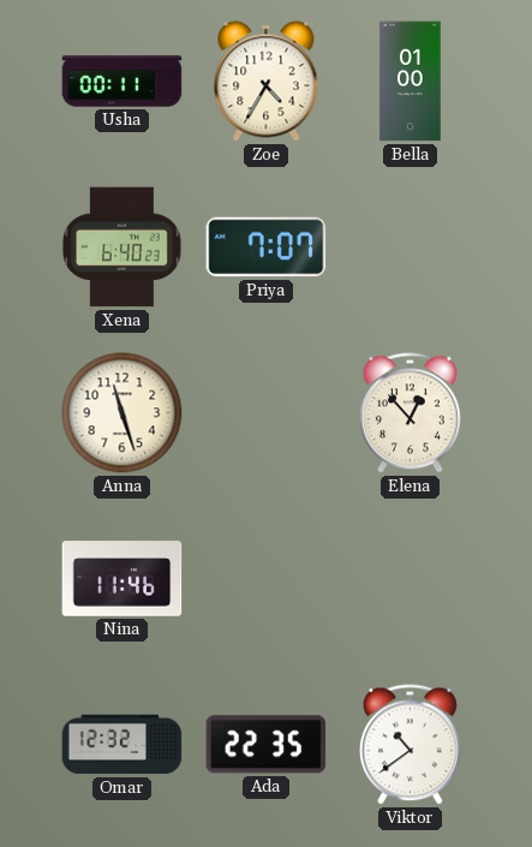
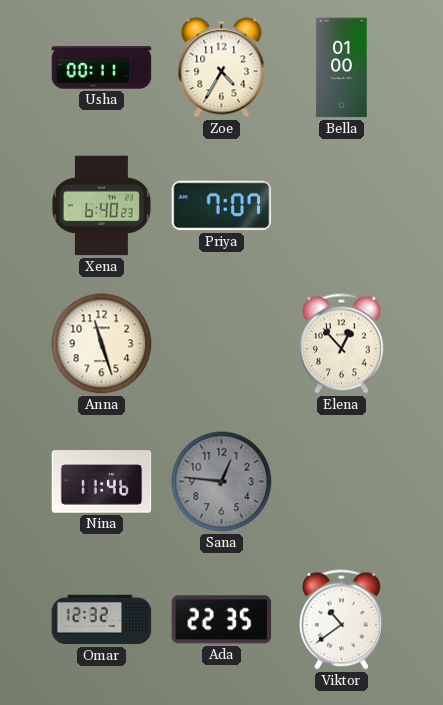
Sana: none -> 12:46
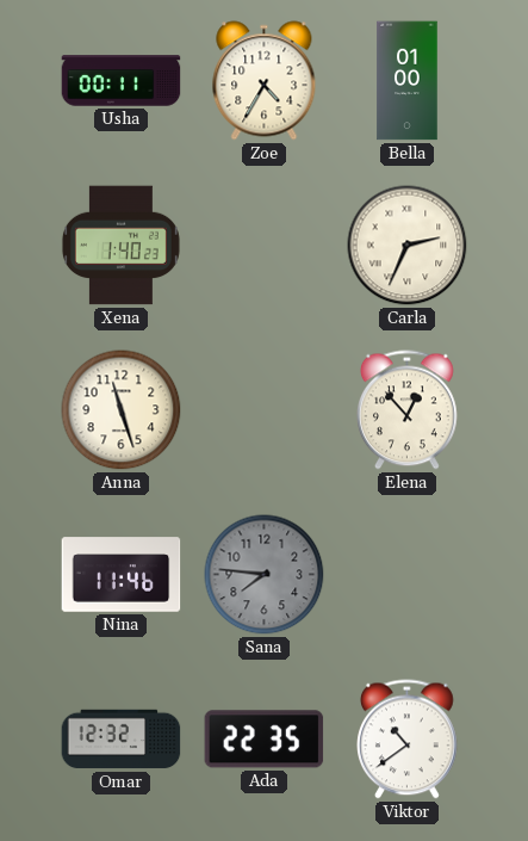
Xena: 6:40 -> 1:40
Priya: 7:07 -> none
Carla: none -> 2:34
Sana: 12:46 -> 7:46
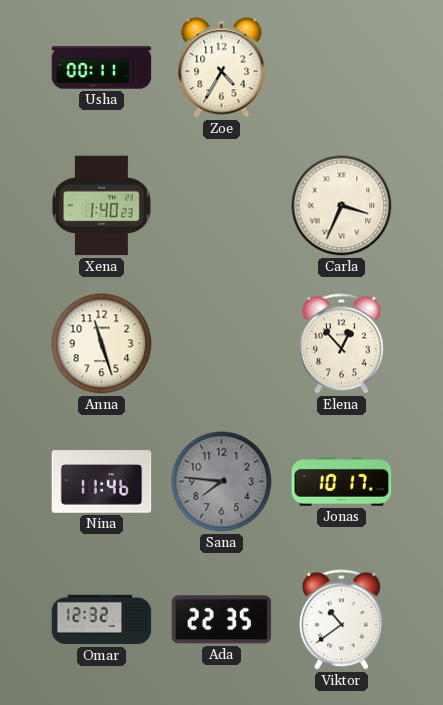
Bella: 01:00 -> none
Carla: 2:34 -> 3:34
Jonas: none -> 10:17
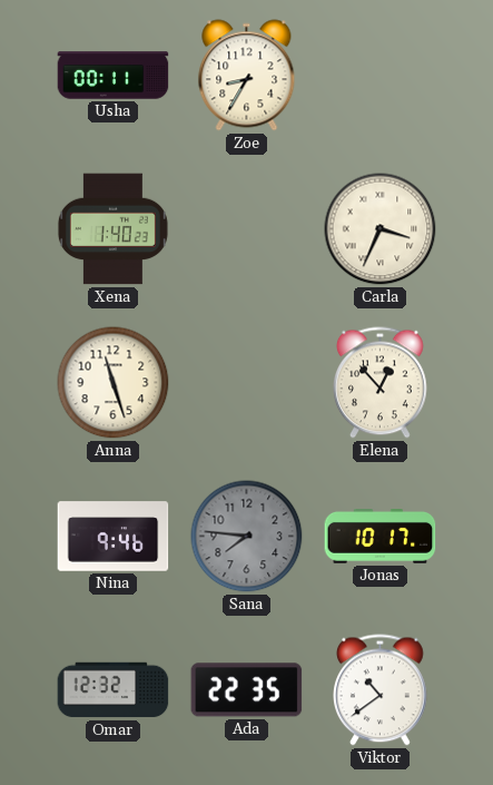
Zoe: 4:35 -> 8:35
Nina: 11:46 -> 9:46
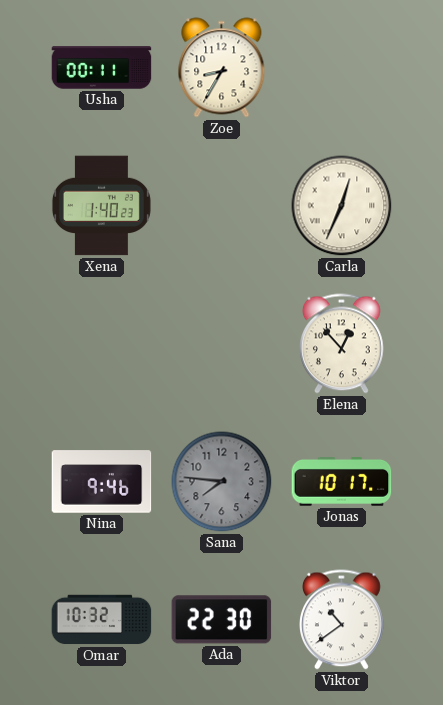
Carla: 3:34 -> 12:34
Anna: 11:27 -> none
Omar: 12:32 -> 10:32
Ada: 22:35 -> 22:30
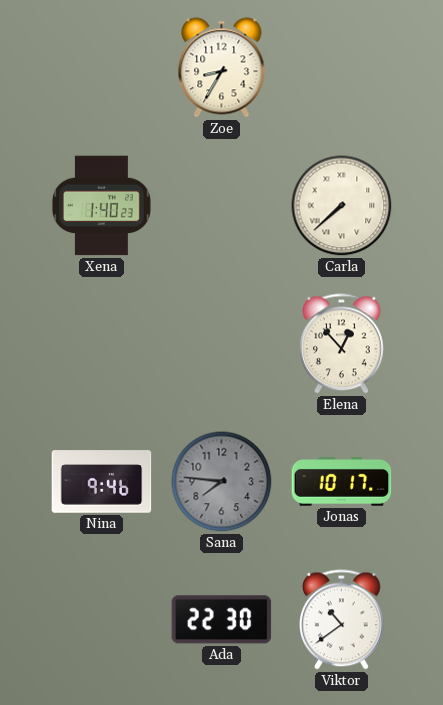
Usha: 00:11 -> none
Carla: 12:34 -> 7:38
Omar: 10:32 -> none
